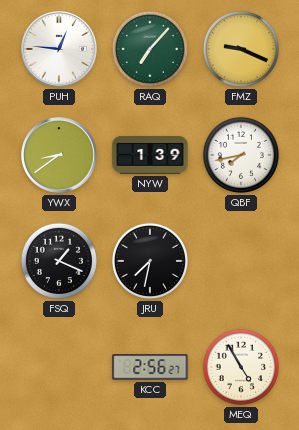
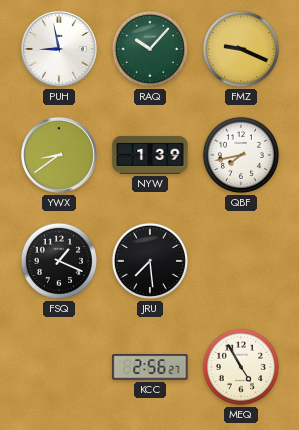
PUH: 12:46 -> 8:58
RAQ: 7:07 -> 10:07
JRU: 7:32 -> 7:29
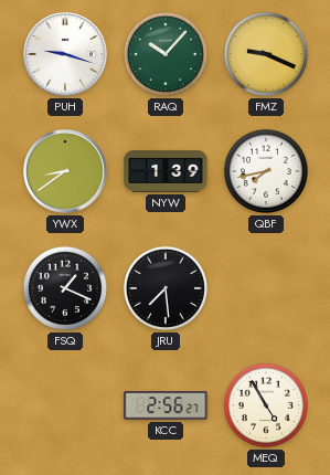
PUH: 8:58 -> 9:18
